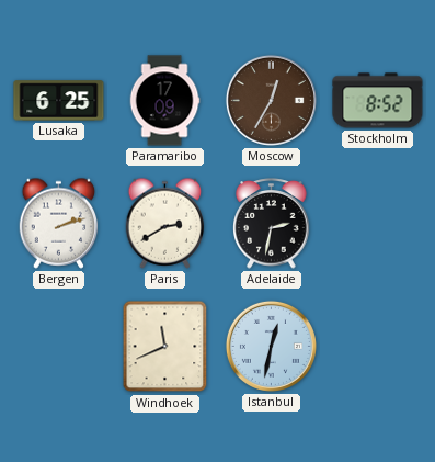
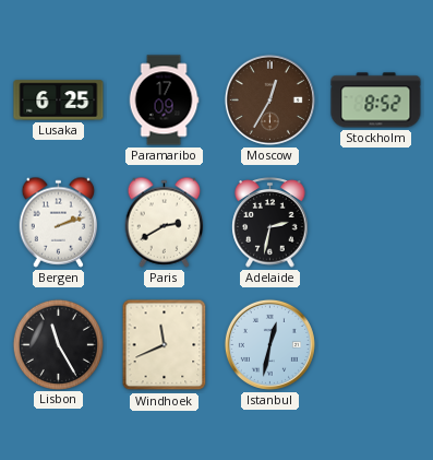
Lisbon: none -> 11:25
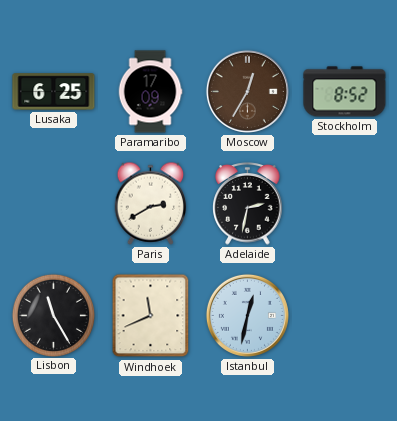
Bergen: 2:12 -> none
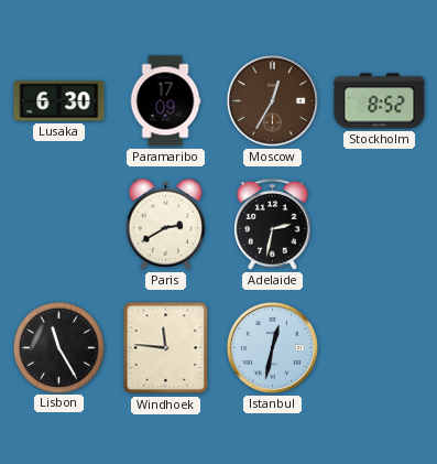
Lusaka: 6:25 -> 6:30
Windhoek: 11:41 -> 11:46
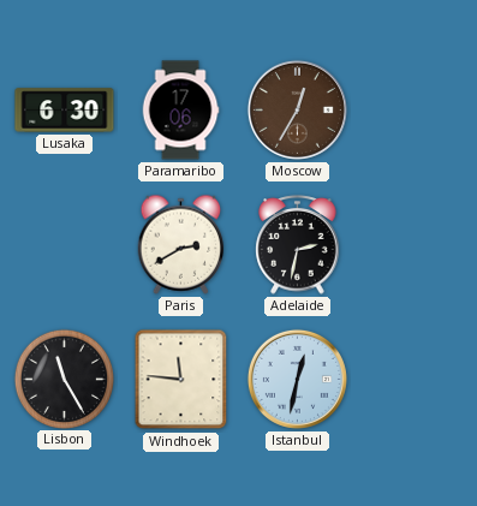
Paramaribo: 17:09 -> 17:06
Stockholm: 8:52 -> none
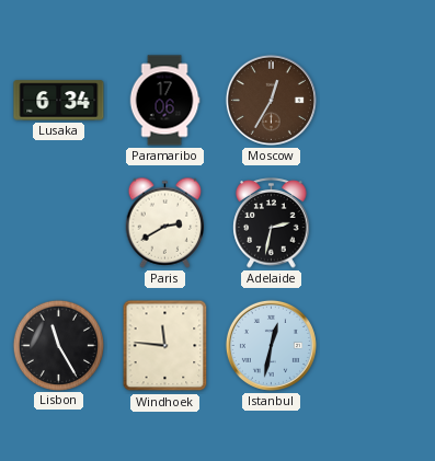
Lusaka: 6:30 -> 6:34
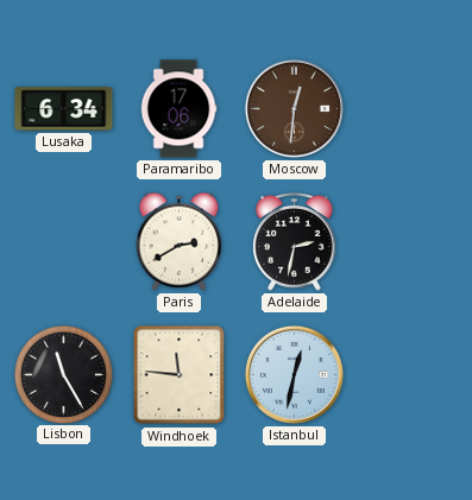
Moscow: 12:35 -> 12:31
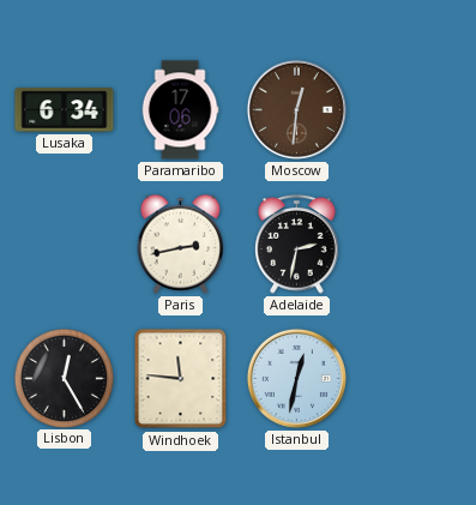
Paris: 2:40 -> 2:43
Lisbon: 11:25 -> 12:25
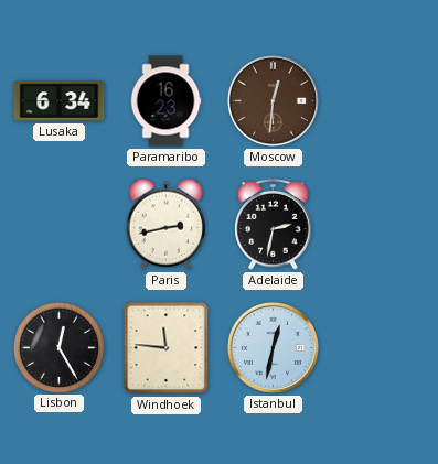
Paramaribo: 17:06 -> 16:23
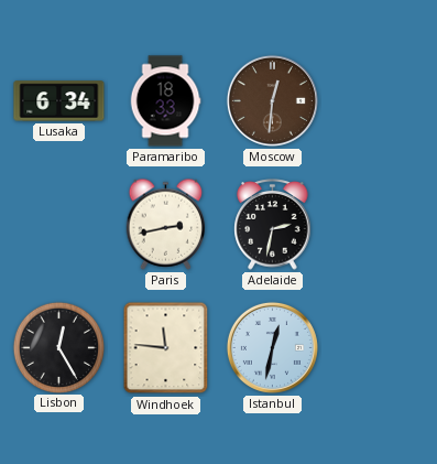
Paramaribo: 16:23 -> 18:33
